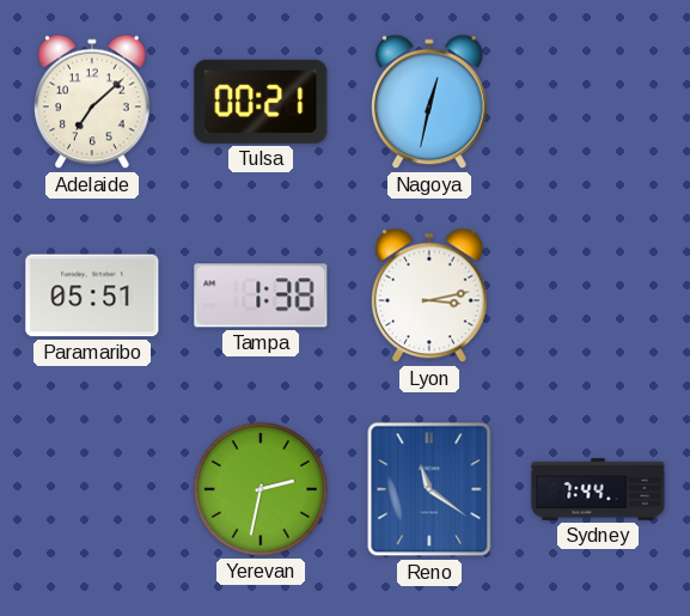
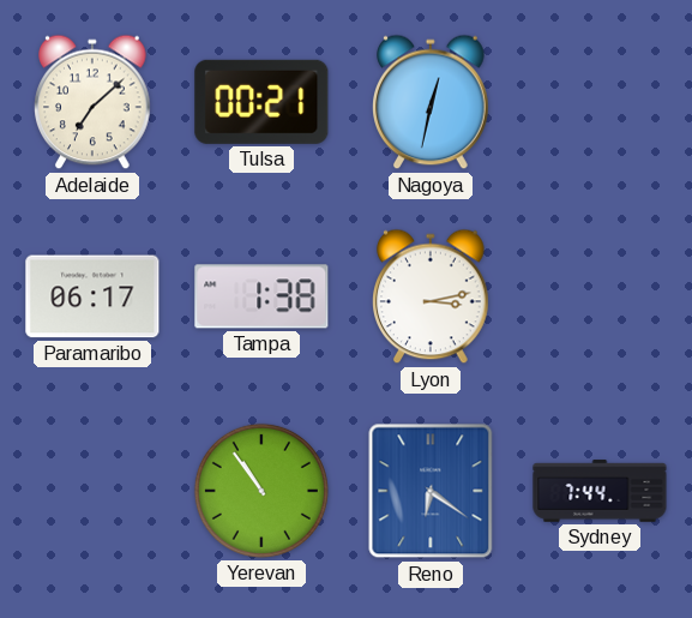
Paramaribo: 05:51 -> 06:17
Yerevan: 2:32 -> 10:54
Reno: 11:21 -> 6:21
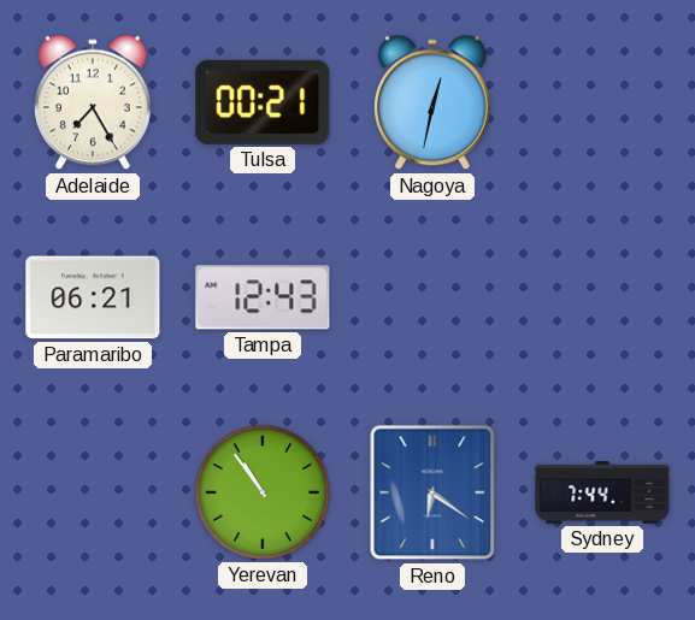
Adelaide: 7:08 -> 7:25
Paramaribo: 06:17 -> 06:21
Tampa: 1:38 -> 12:43
Lyon: 3:13 -> none
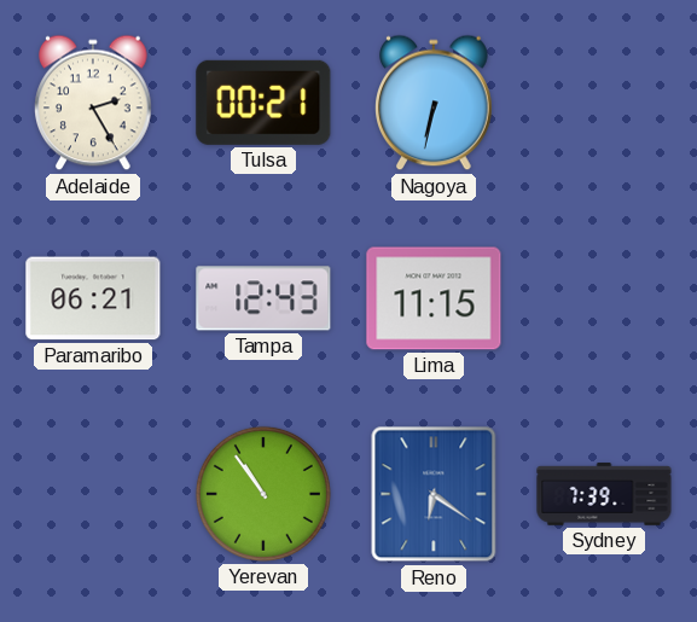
Adelaide: 7:25 -> 2:25
Nagoya: 12:32 -> 6:32
Lima: none -> 11:15
Sydney: 7:44 -> 7:39
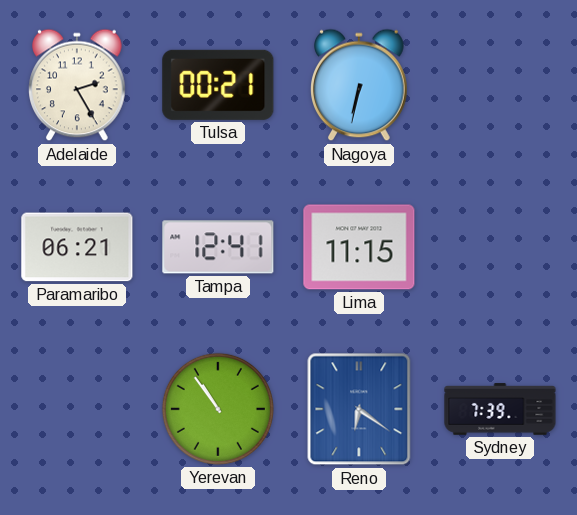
Tampa: 12:43 -> 12:41
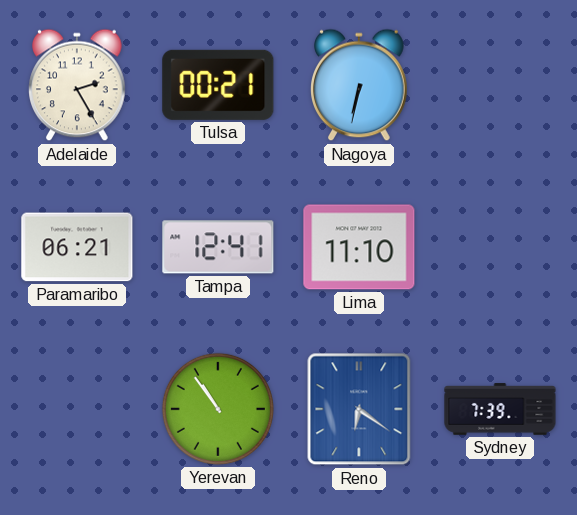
Lima: 11:15 -> 11:10
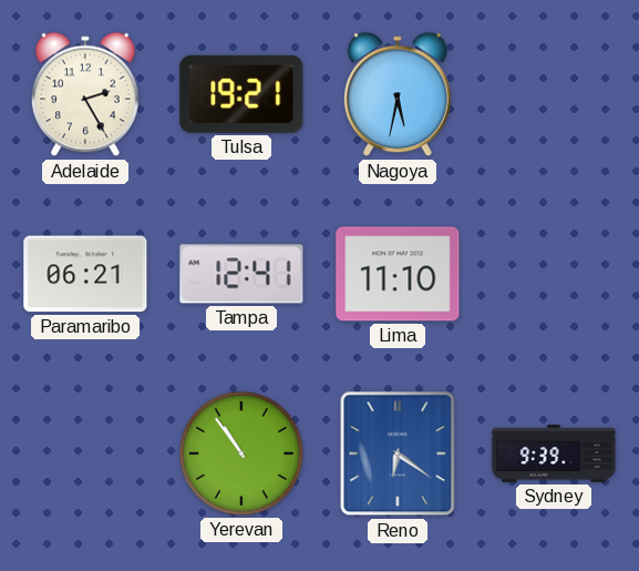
Tulsa: 00:21 -> 19:21
Nagoya: 6:32 -> 5:32
Sydney: 7:39 -> 9:39
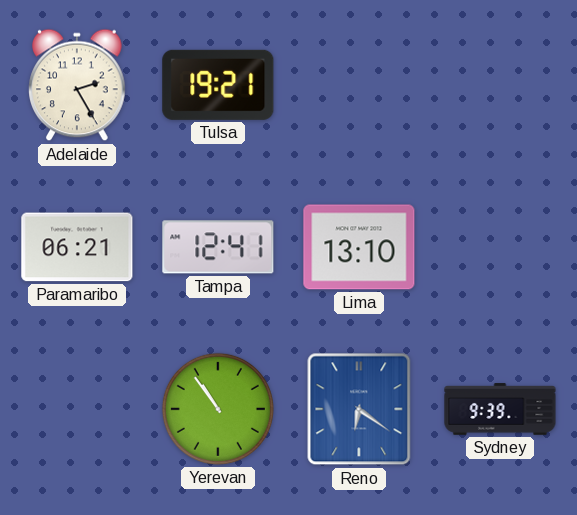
Nagoya: 5:32 -> none
Lima: 11:10 -> 13:10
